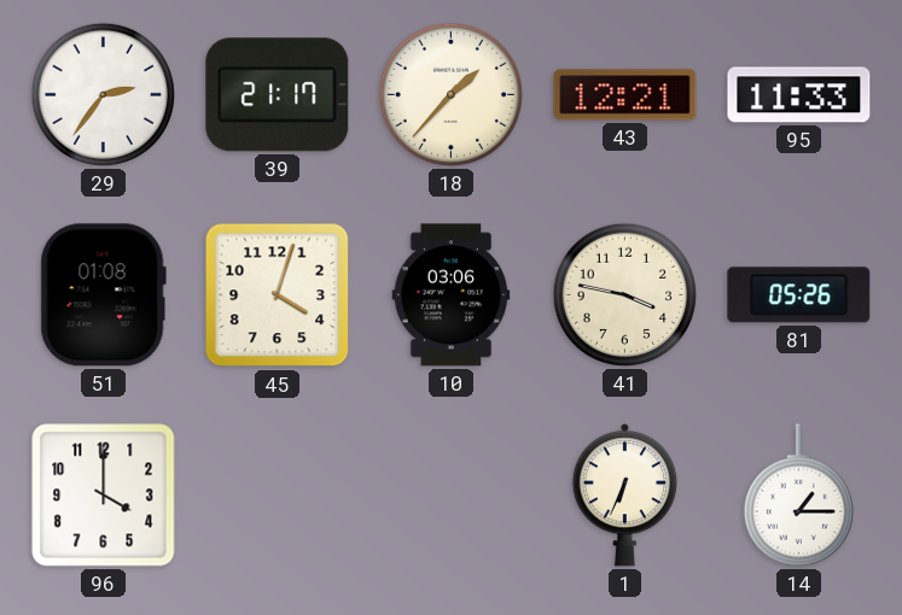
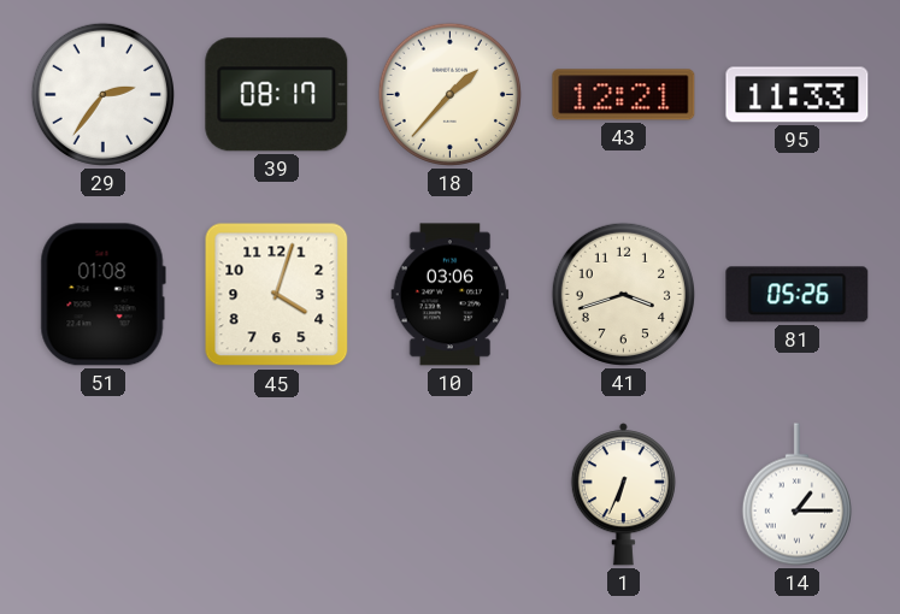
39: 21:17 -> 08:17
41: 3:47 -> 3:42
96: 4:00 -> none
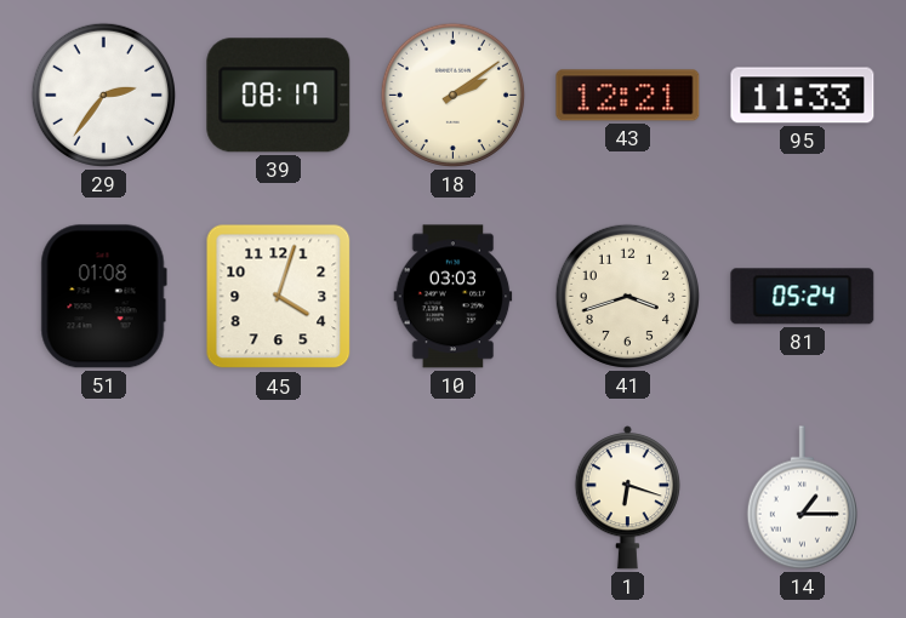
18: 1:37 -> 2:09
10: 03:06 -> 03:03
81: 05:26 -> 05:24
1: 6:34 -> 6:18
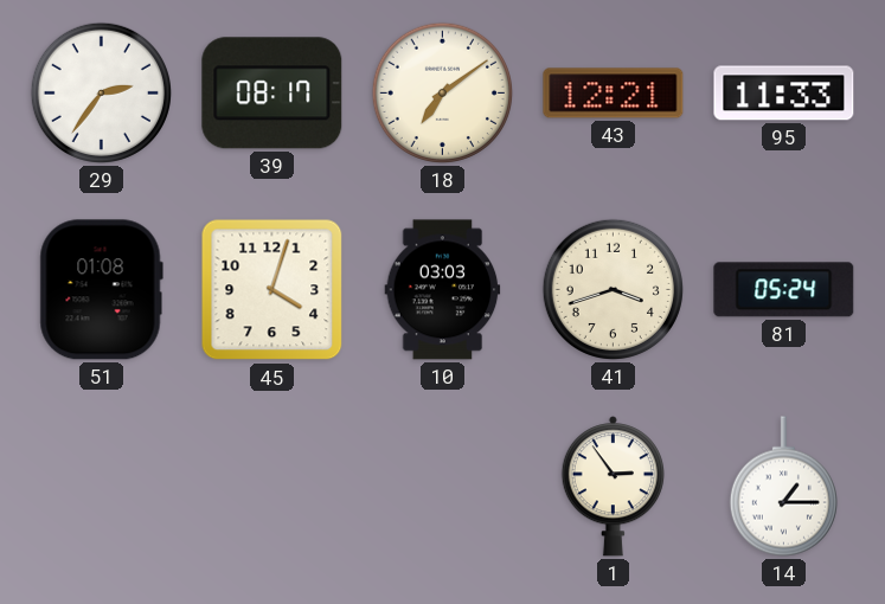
18: 2:09 -> 7:09
1: 6:18 -> 2:54
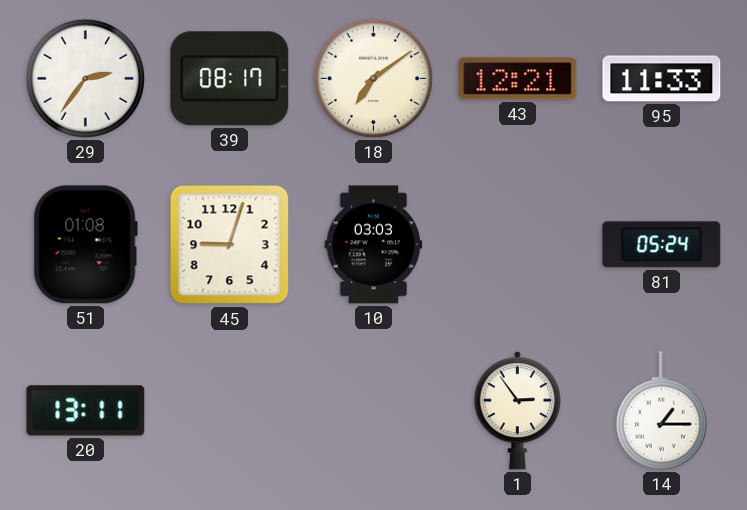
45: 4:03 -> 9:03
41: 3:42 -> none
20: none -> 13:11
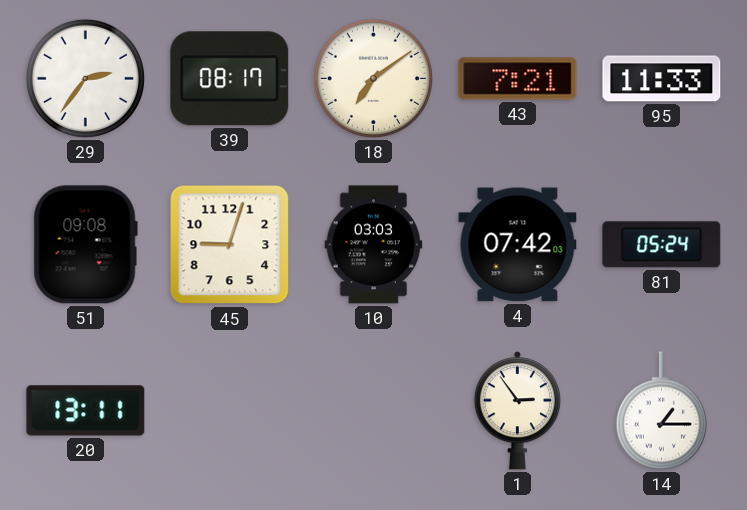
43: 12:21 -> 7:21
51: 01:08 -> 09:08
4: none -> 07:42
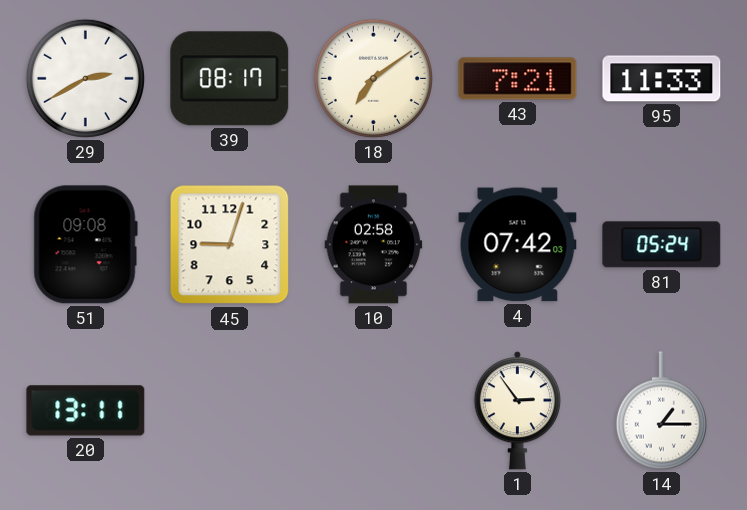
29: 2:36 -> 2:40
10: 03:03 -> 02:58
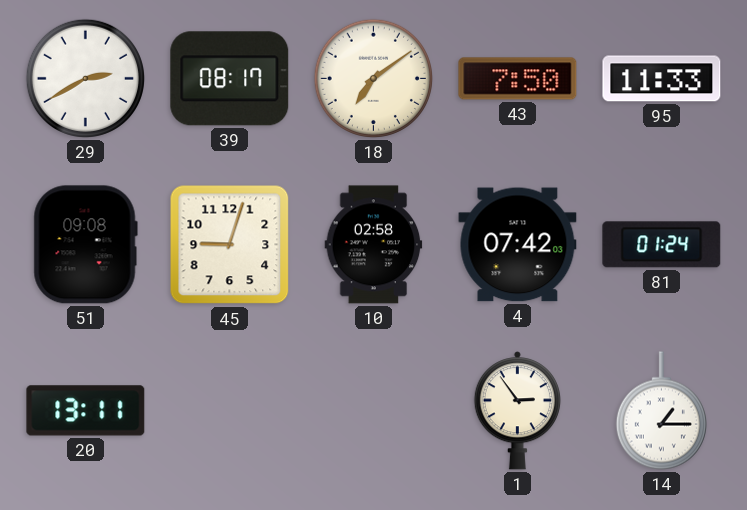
43: 7:21 -> 7:50
81: 05:24 -> 01:24
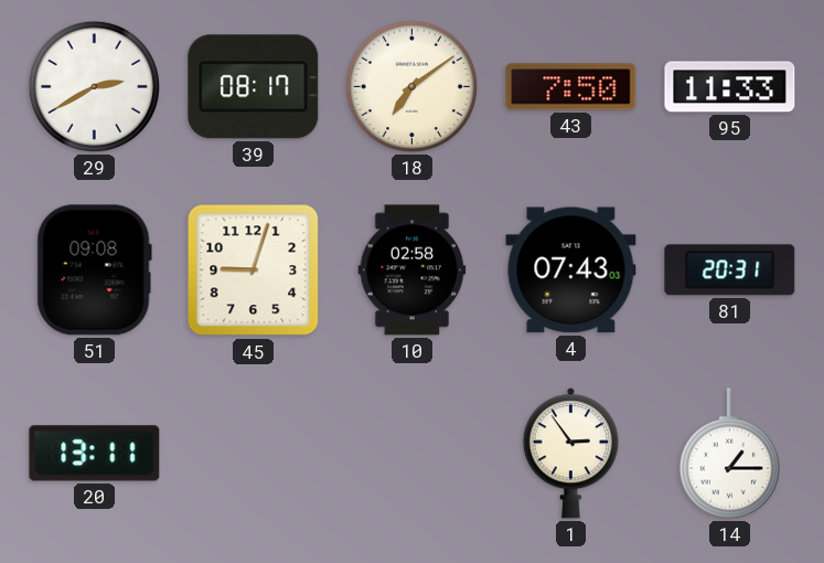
4: 07:42 -> 07:43
81: 01:24 -> 20:31
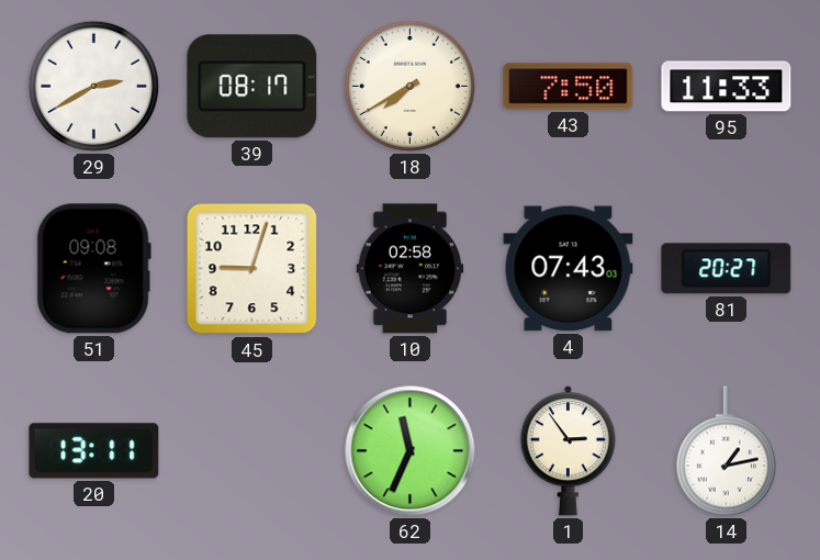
18: 7:09 -> 7:40
81: 20:31 -> 20:27
62: none -> 11:34
14: 1:15 -> 1:13
